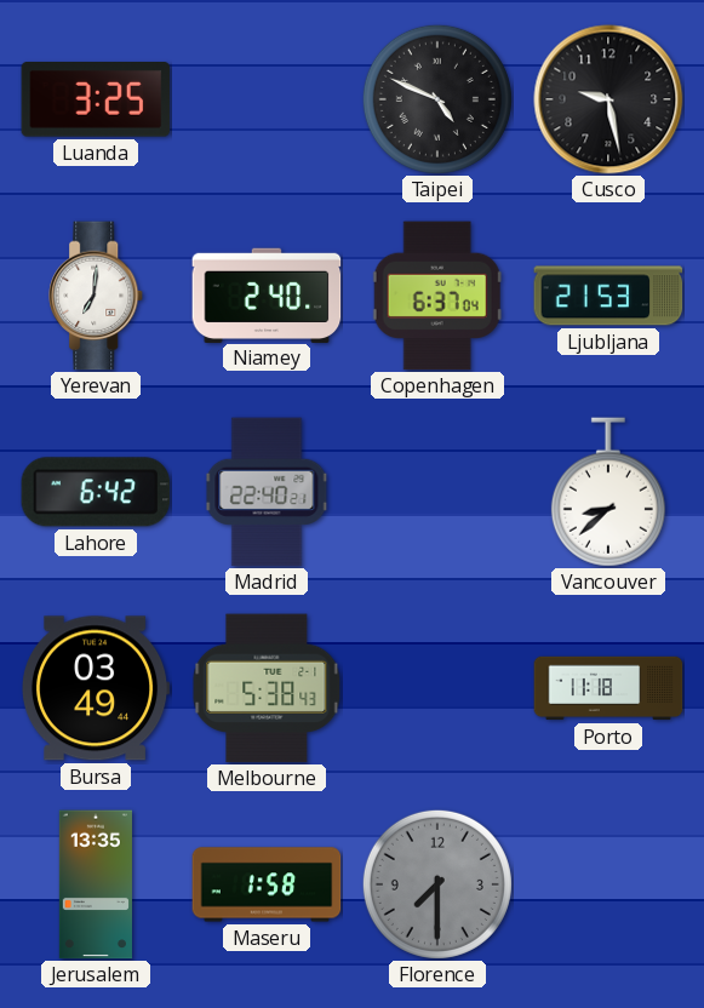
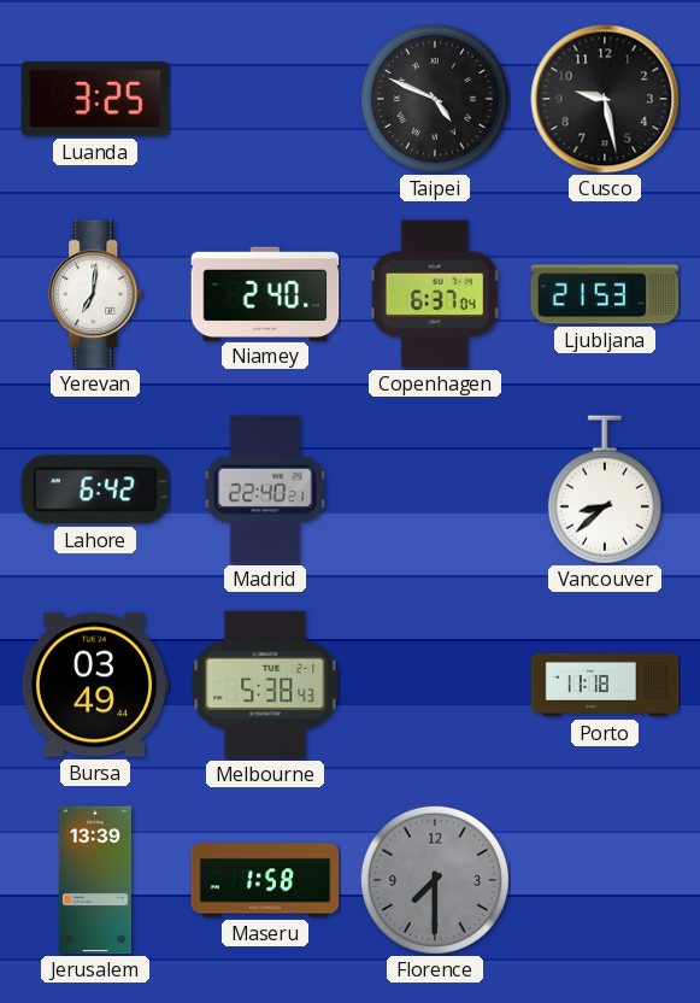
Jerusalem: 13:35 -> 13:39
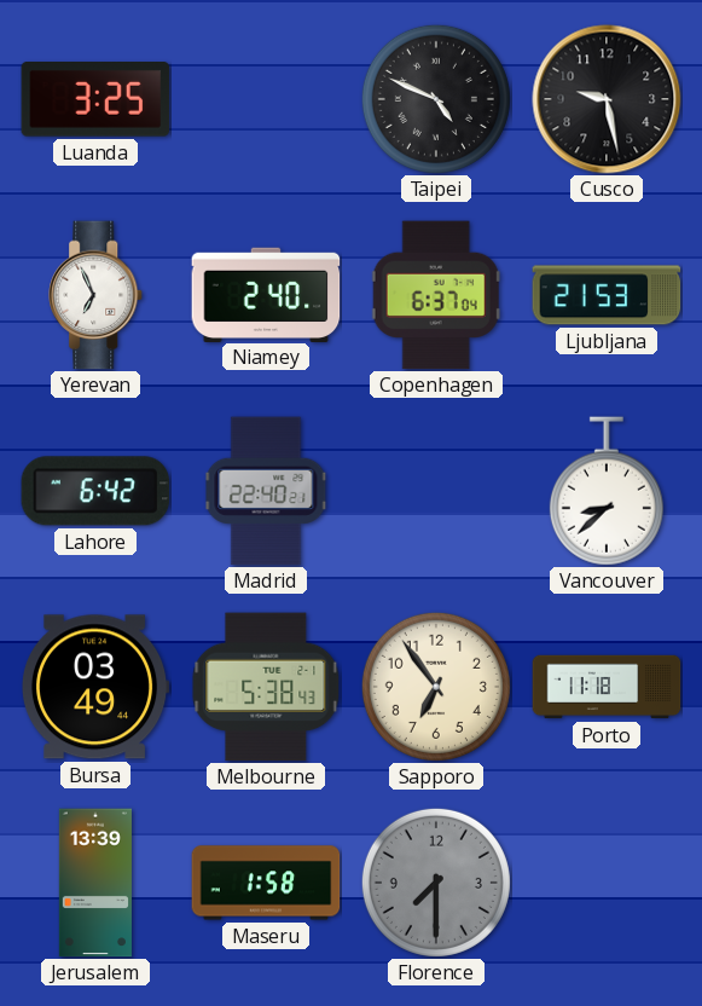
Yerevan: 7:01 -> 6:56
Sapporo: none -> 6:54
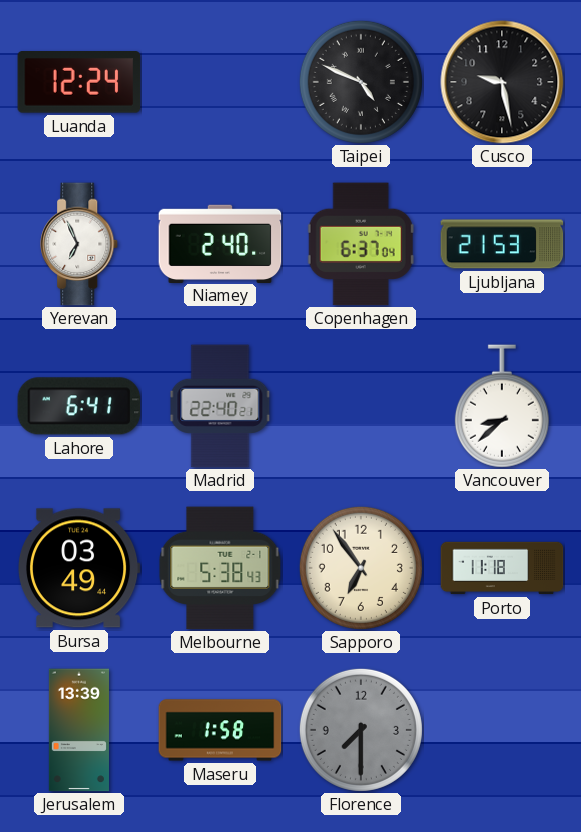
Luanda: 3:25 -> 12:24
Lahore: 6:42 -> 6:41
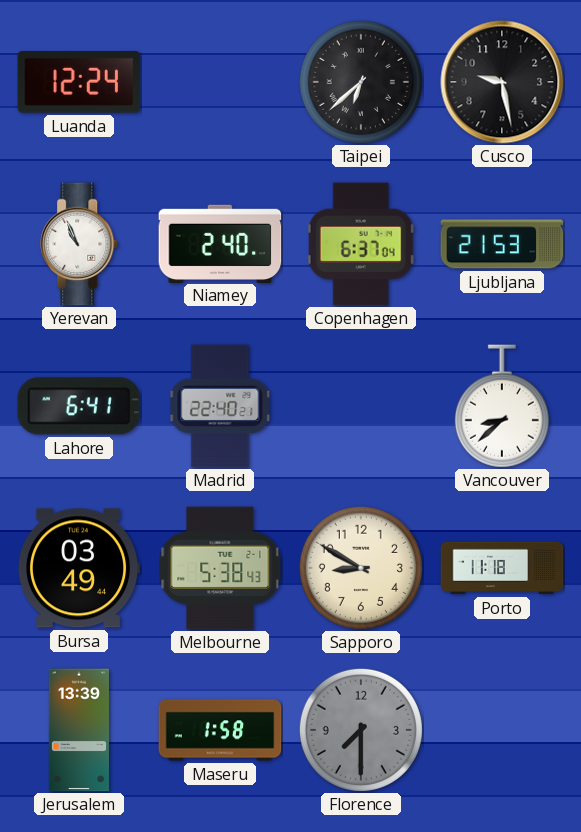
Taipei: 4:49 -> 6:38
Yerevan: 6:56 -> 10:56
Sapporo: 6:54 -> 8:50
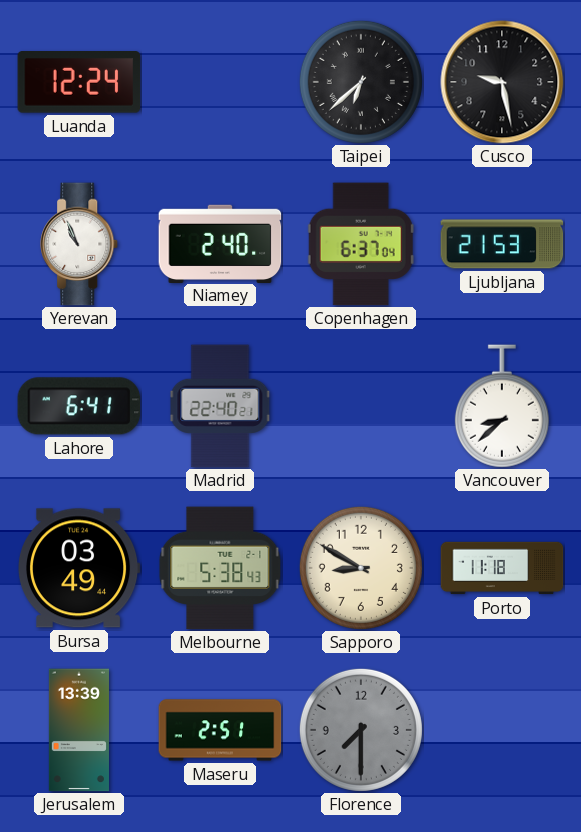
Maseru: 1:58 -> 2:51
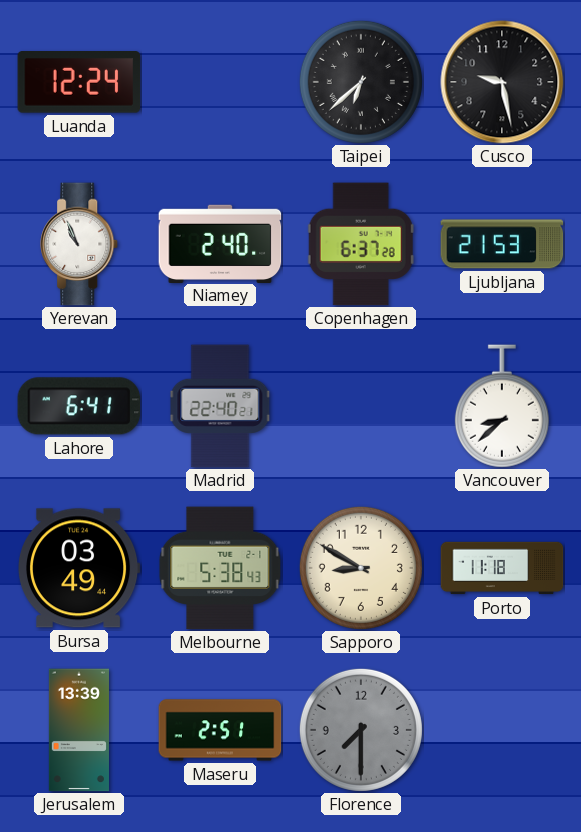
Copenhagen: 6:37:04 -> 6:37:28
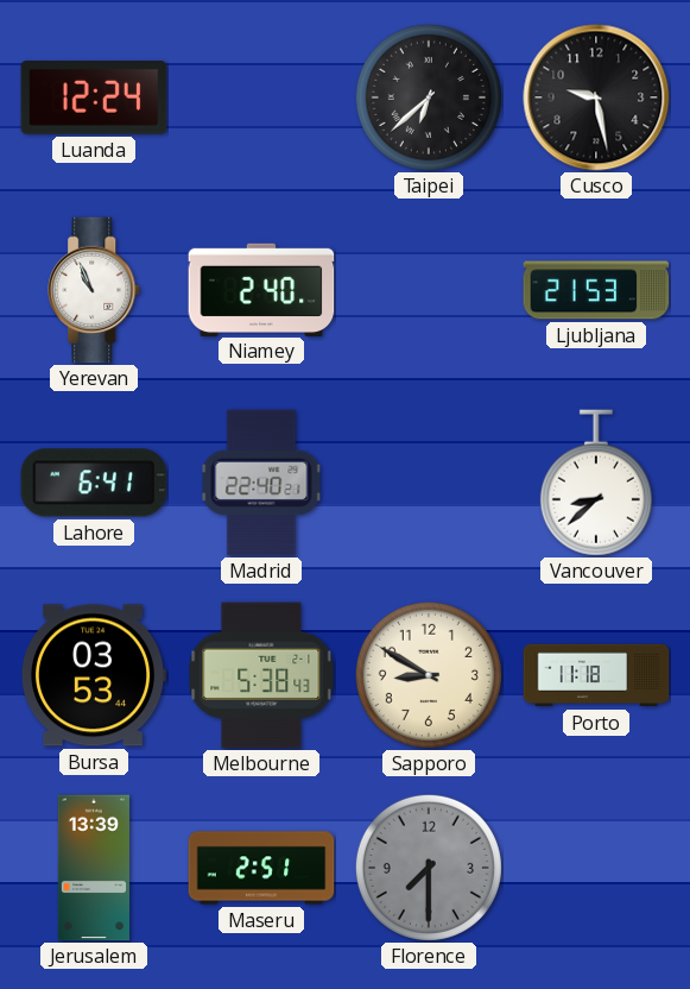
Copenhagen: 6:37 -> none
Bursa: 03:49 -> 03:53
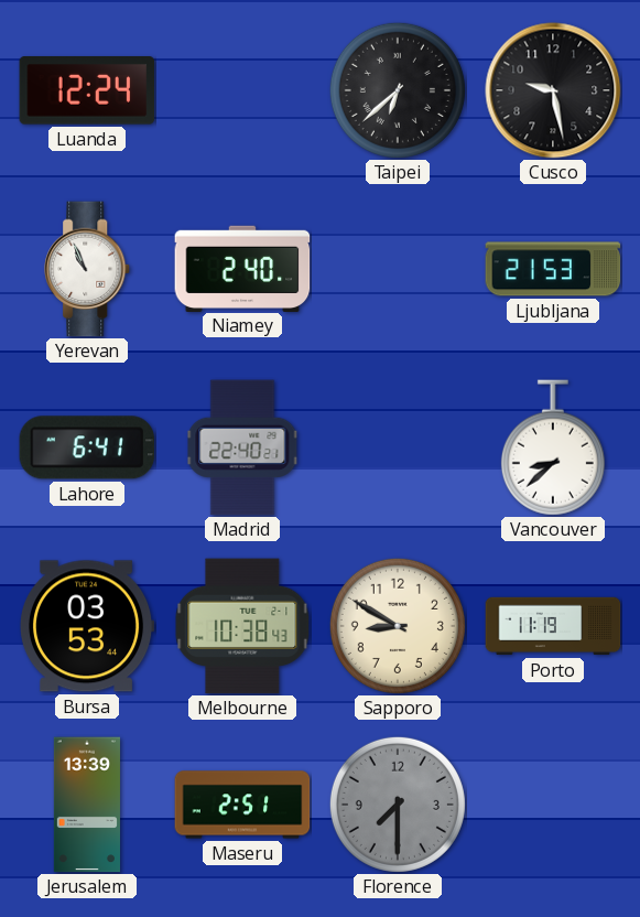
Melbourne: 5:38 -> 10:38
Porto: 11:18 -> 11:19
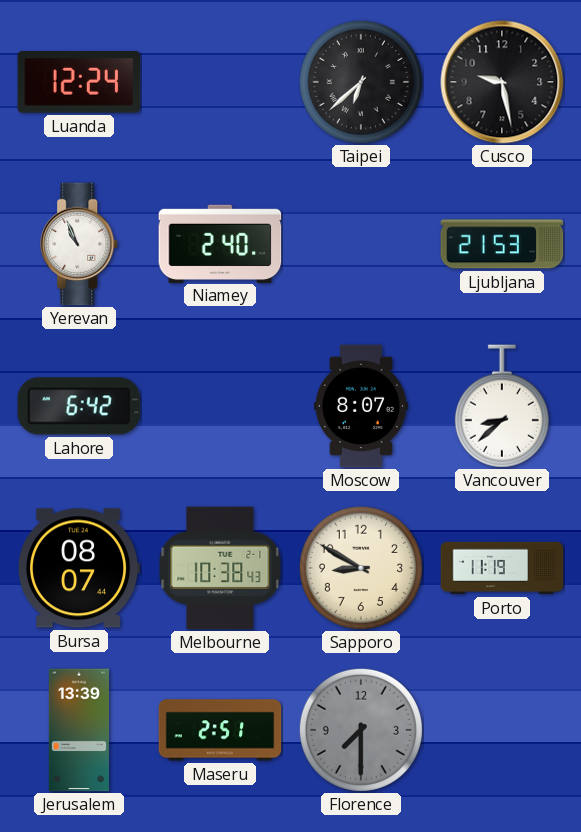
Lahore: 6:41 -> 6:42
Madrid: 22:40 -> none
Moscow: none -> 8:07
Bursa: 03:53 -> 08:07
